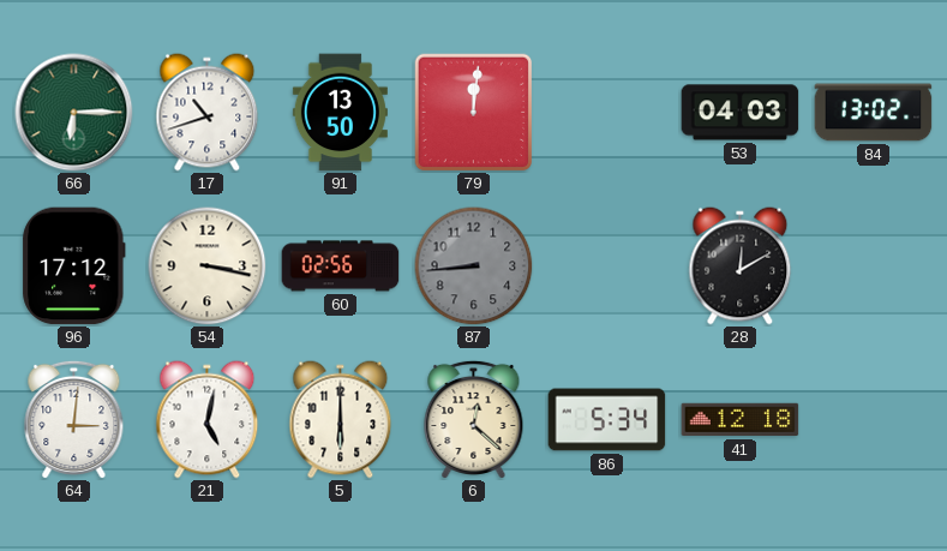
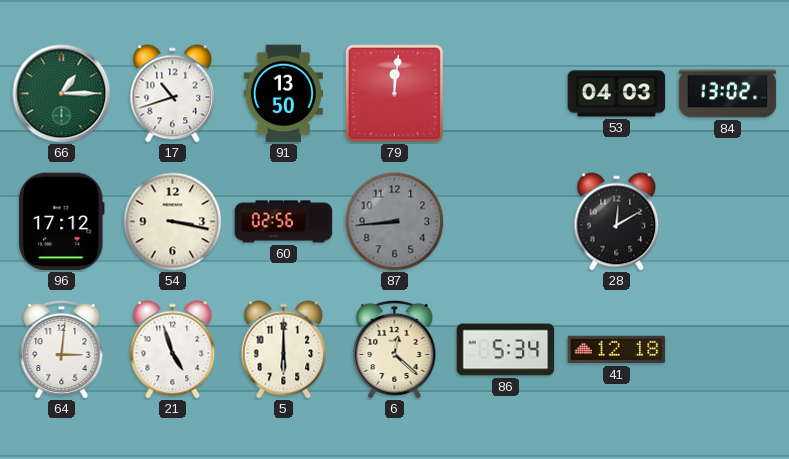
66: 6:15 -> 1:15
21: 5:02 -> 4:57
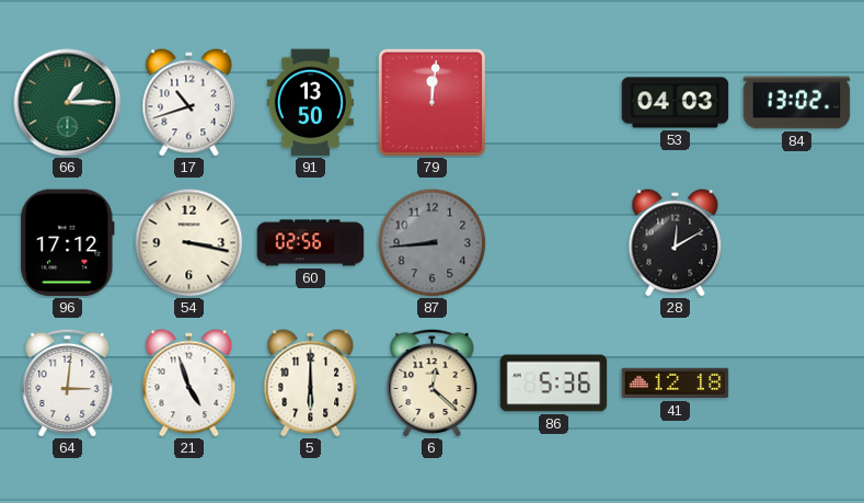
86: 5:34 -> 5:36
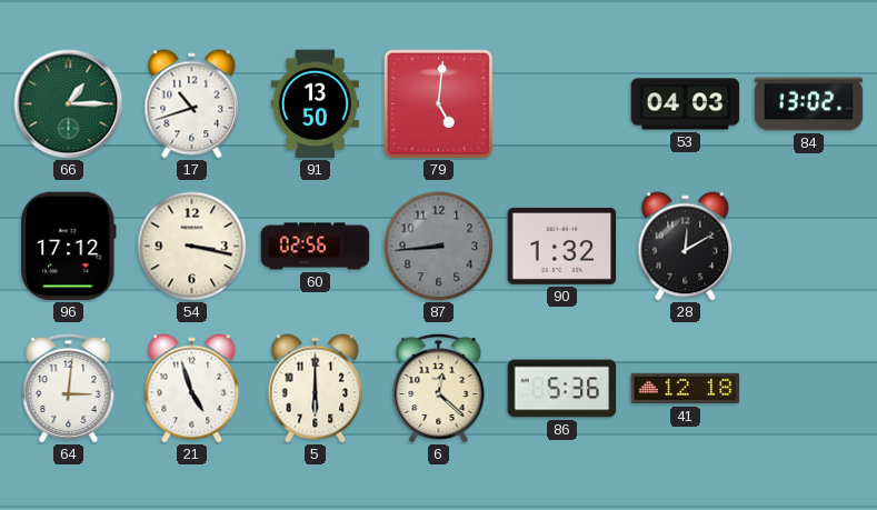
79: 12:01 -> 5:01
90: none -> 1:32
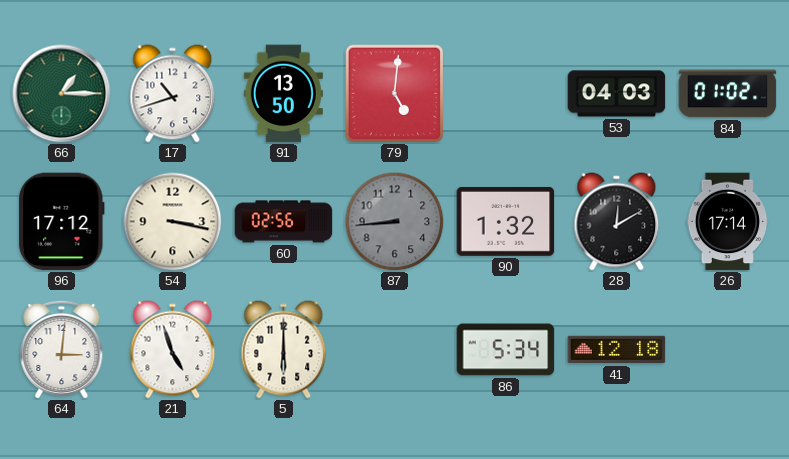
84: 13:02 -> 01:02
26: none -> 17:14
6: 12:22 -> none
86: 5:36 -> 5:34
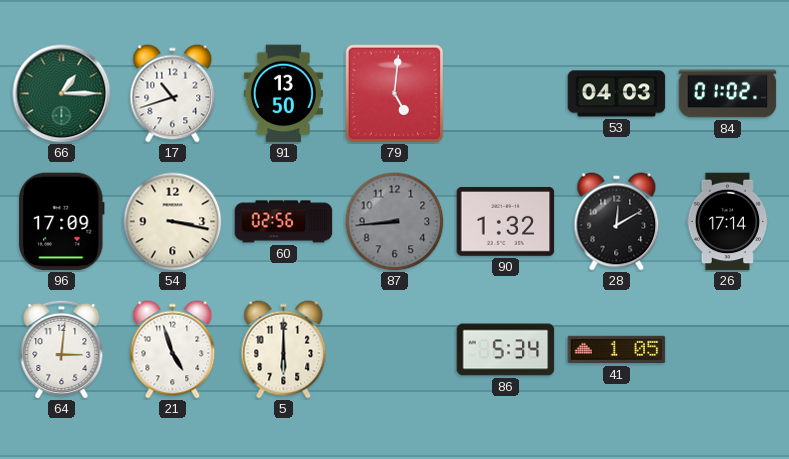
96: 17:12 -> 17:09
41: 12:18 -> 1:05
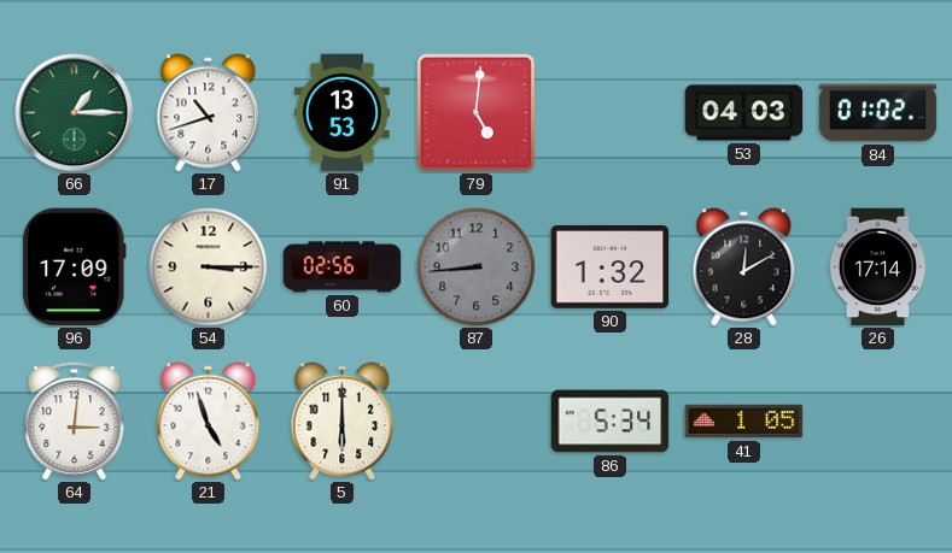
91: 13:50 -> 13:53
54: 3:17 -> 3:15
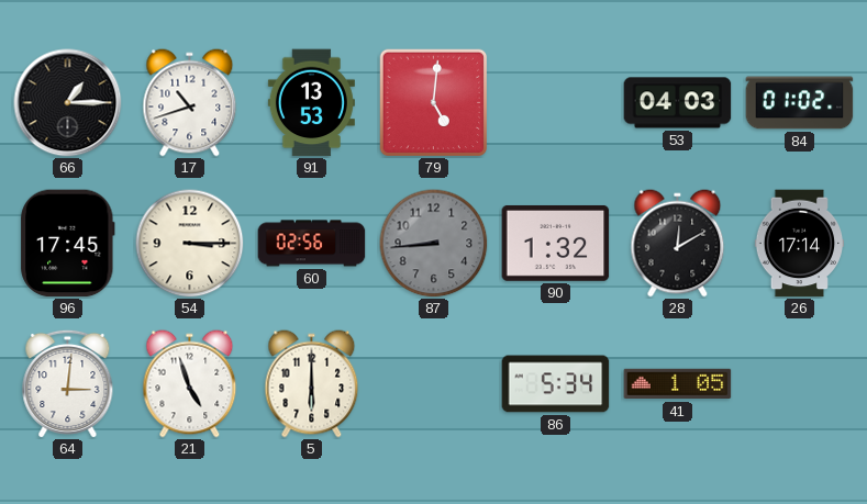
66 dial: green -> black
96: 17:09 -> 17:45
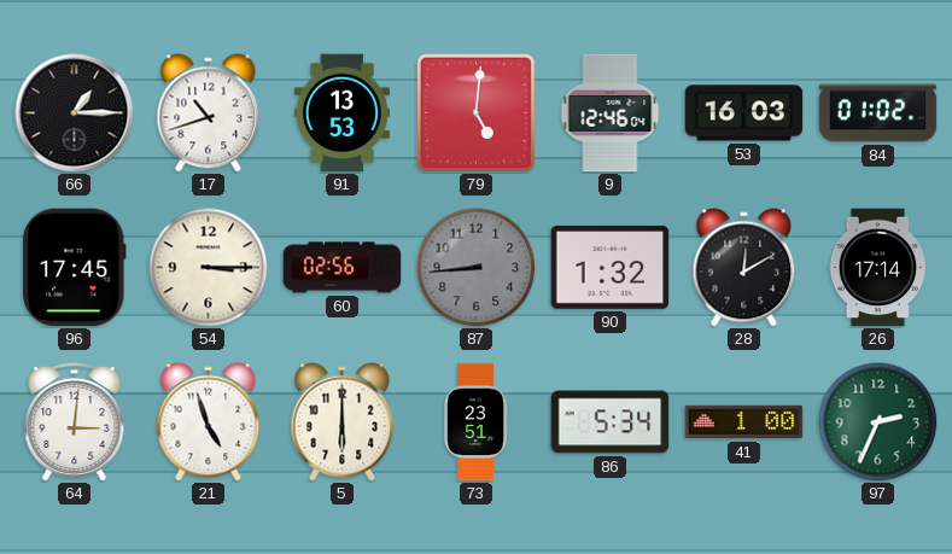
9: none -> 12:46
53: 04:03 -> 16:03
73: none -> 23:51
41: 1:05 -> 1:00
97: none -> 2:34
